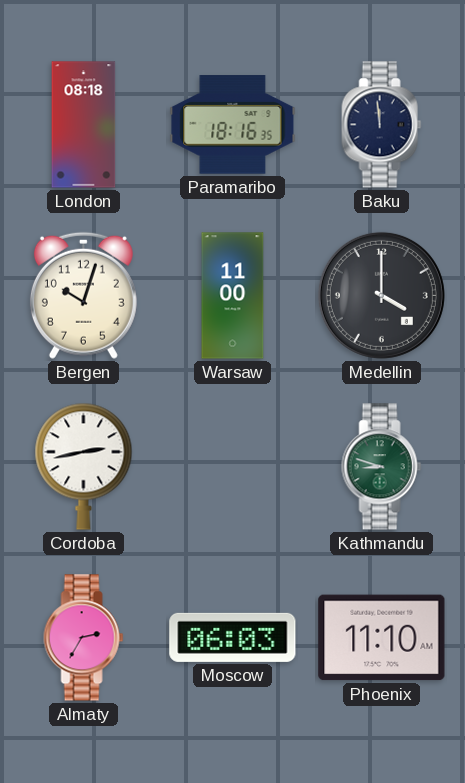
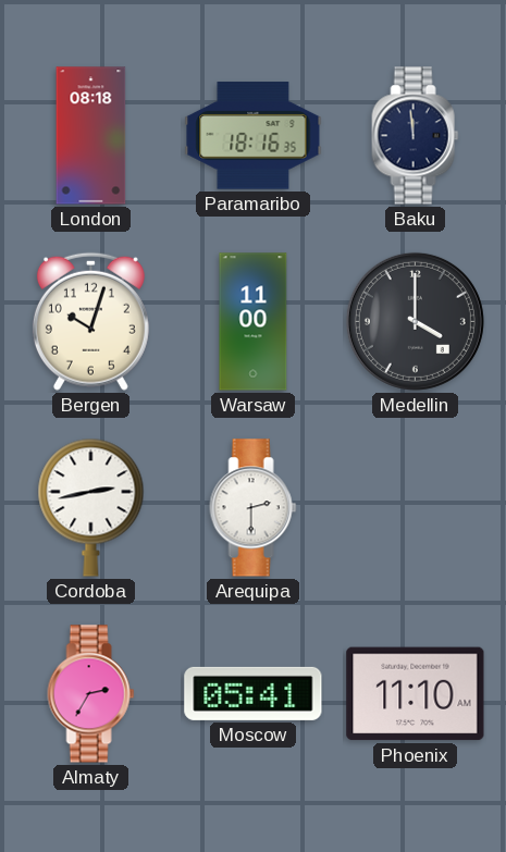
Arequipa: none -> 2:30
Kathmandu: 8:48 -> none
Moscow: 06:03 -> 05:41
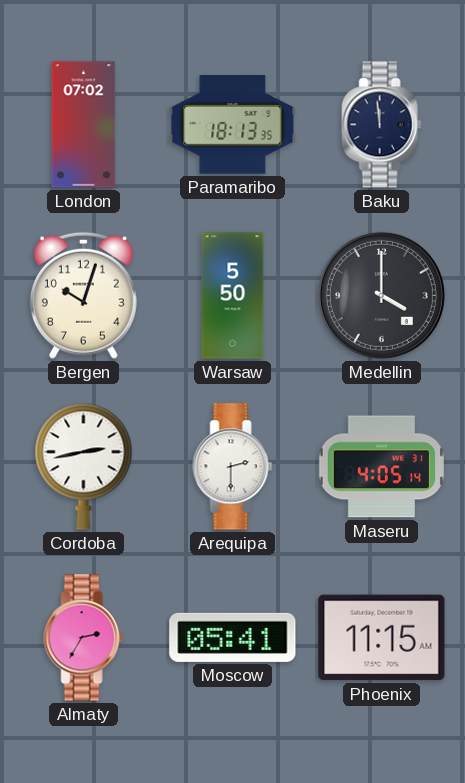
London: 08:18 -> 07:02
Paramaribo: 18:16 -> 18:13
Warsaw: 11:00 -> 5:50
Maseru: none -> 4:05
Phoenix: 11:10 -> 11:15
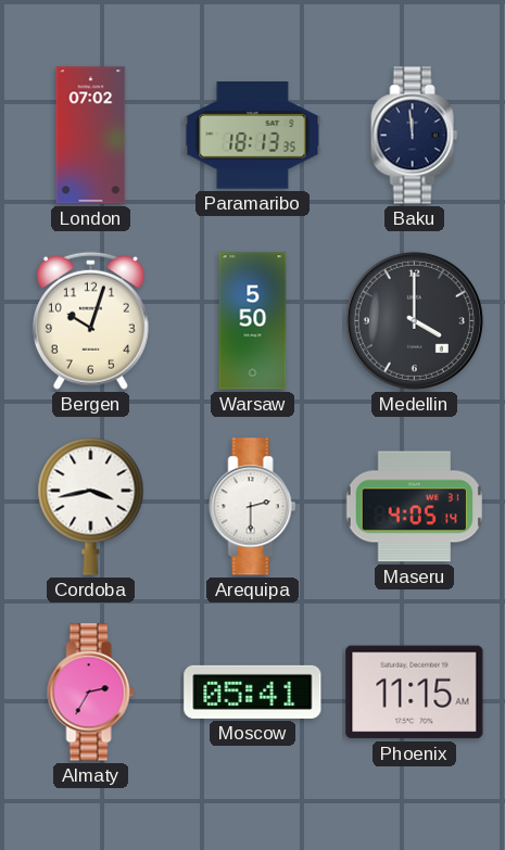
Cordoba: 2:43 -> 3:43
